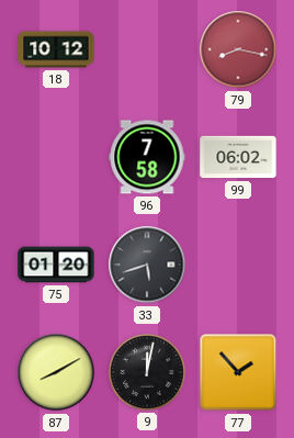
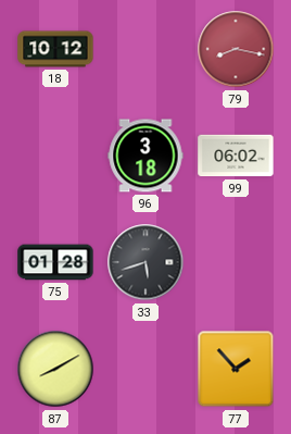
96: 7:58 -> 3:18
75: 01:20 -> 01:28
9: 12:02 -> none
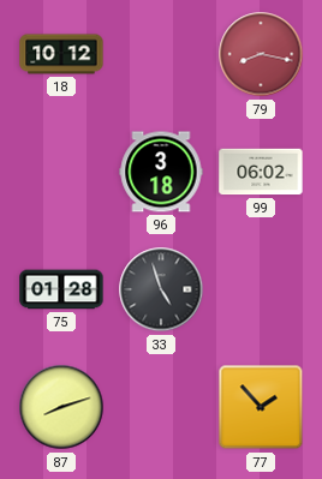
33: 5:42 -> 4:57
87: 8:10 -> 8:12
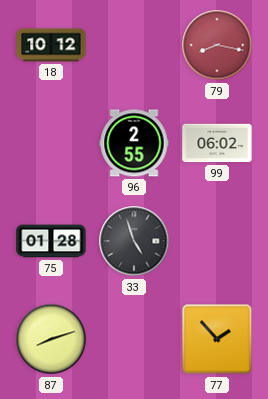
96: 3:18 -> 2:55
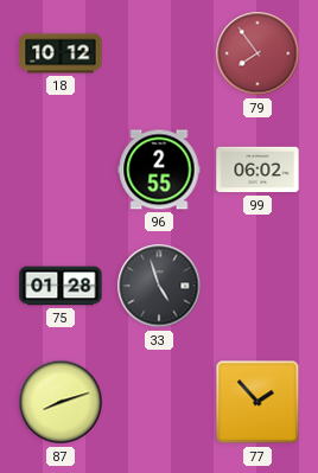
79: 8:17 -> 7:54
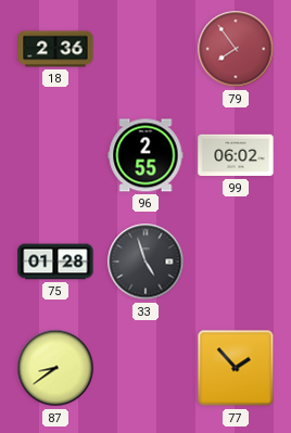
18: 10:12 -> 2:36
87: 8:12 -> 8:39
